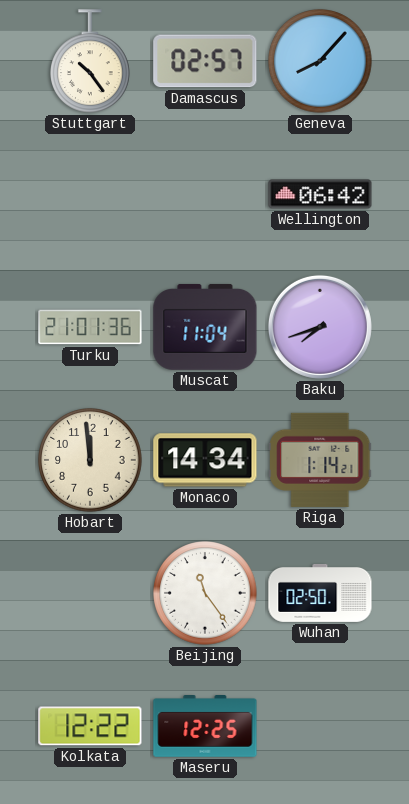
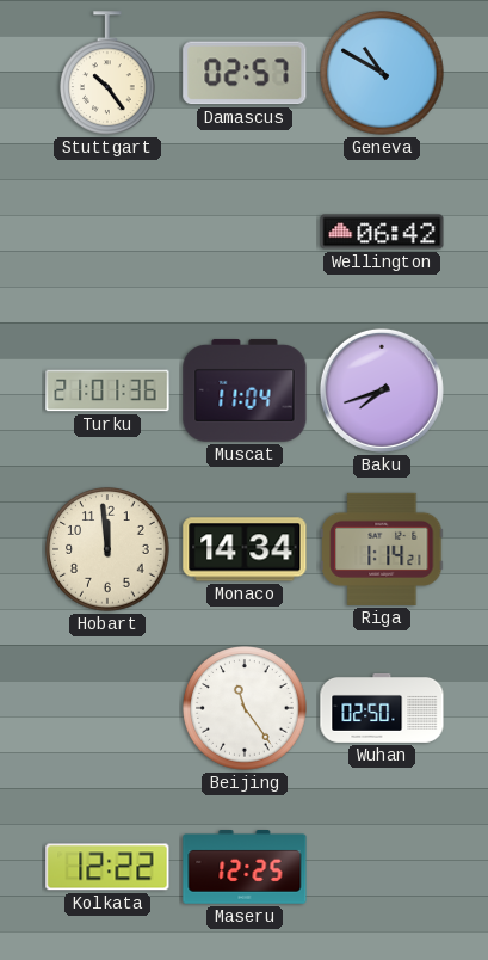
Geneva: 8:07 -> 10:50
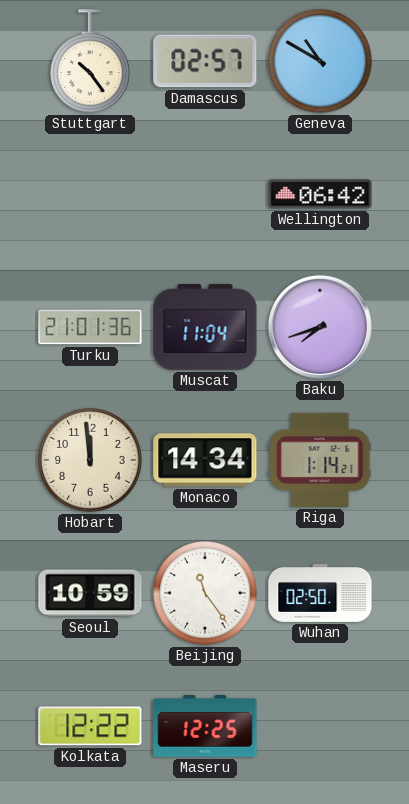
Seoul: none -> 10:59
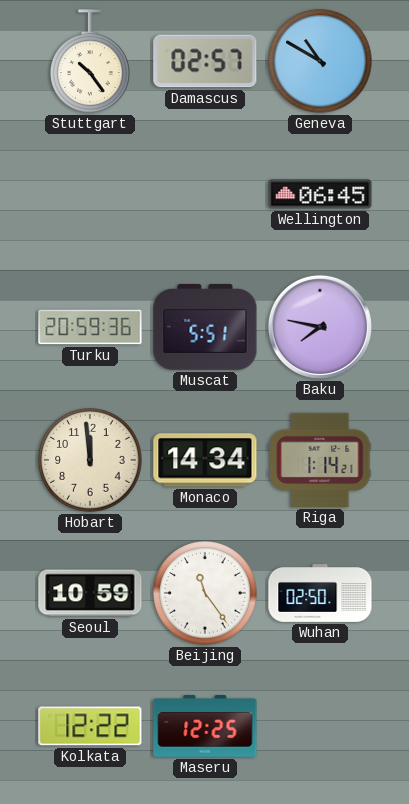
Wellington: 06:42 -> 06:45
Turku: 21:01 -> 20:59
Muscat: 11:04 -> 5:51
Baku: 7:42 -> 7:47
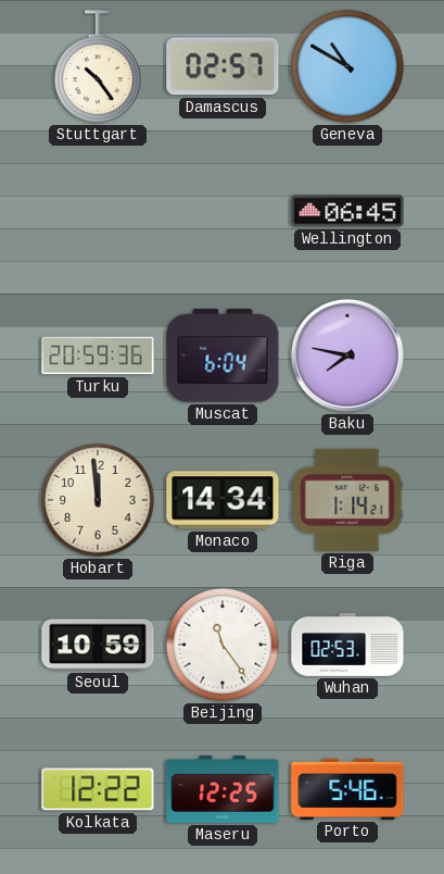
Muscat: 5:51 -> 6:04
Wuhan: 02:50 -> 02:53
Porto: none -> 5:46
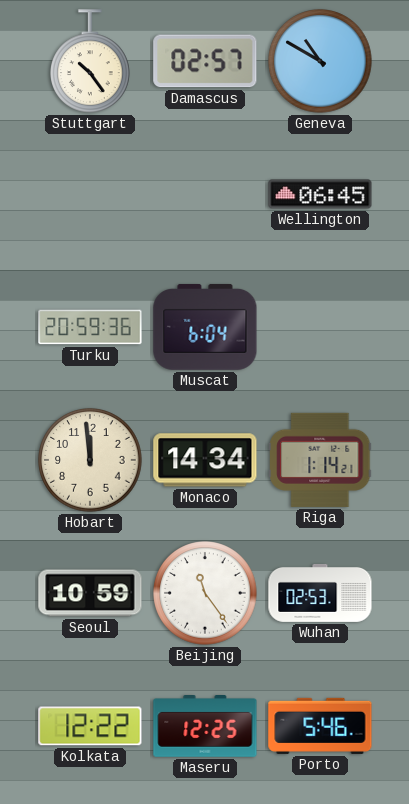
Baku: 7:47 -> none
